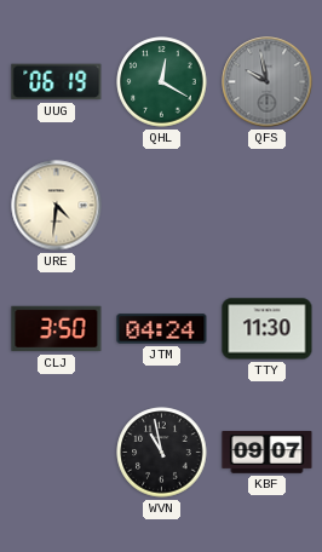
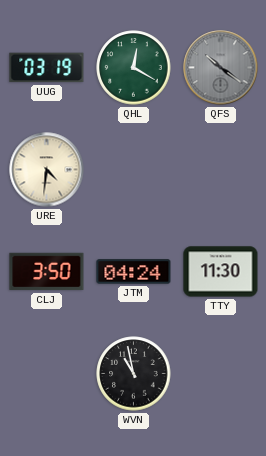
UUG: 06:19 -> 03:19
QFS: 9:58 -> 10:21
KBF: 09:07 -> none
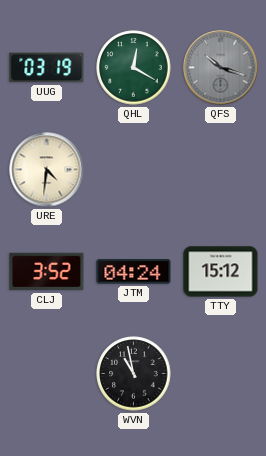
QFS: 10:21 -> 10:18
CLJ: 3:50 -> 3:52
TTY: 11:30 -> 15:12
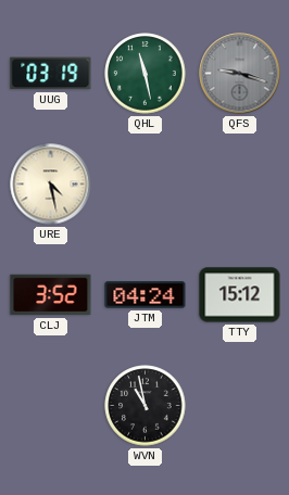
QHL: 12:20 -> 11:28
QFS: 10:18 -> 9:18
URE: 4:31 -> 4:28
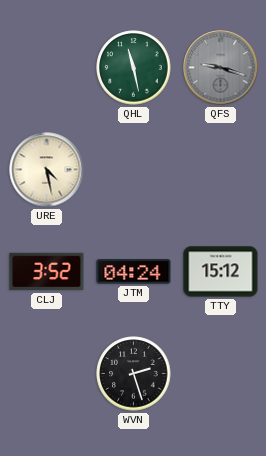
UUG: 03:19 -> none
WVN: 10:58 -> 2:27
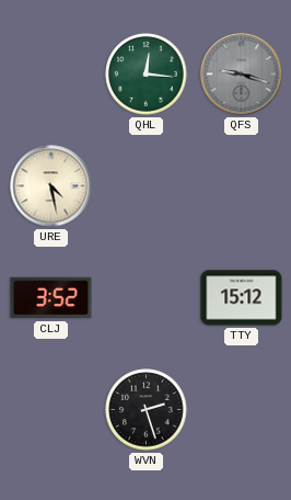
QHL: 11:28 -> 12:16
JTM: 04:24 -> none
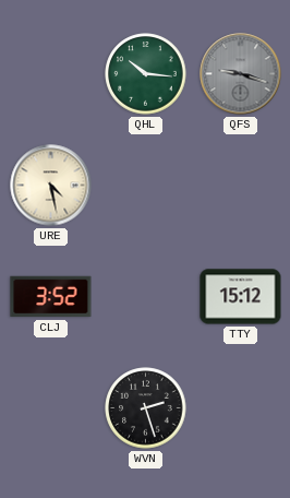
QHL: 12:16 -> 10:16
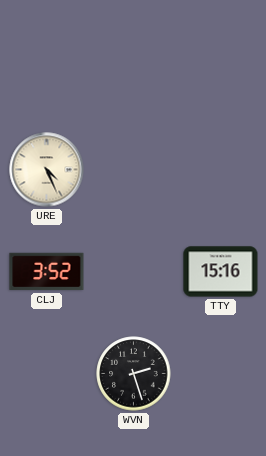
QHL: 10:16 -> none
QFS: 9:18 -> none
URE: 4:28 -> 4:26
TTY: 15:12 -> 15:16
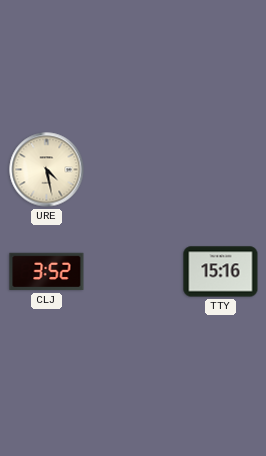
URE: 4:26 -> 4:28
WVN: 2:27 -> none
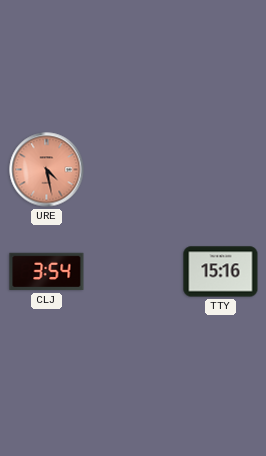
URE dial: cream -> salmon
CLJ: 3:52 -> 3:54
